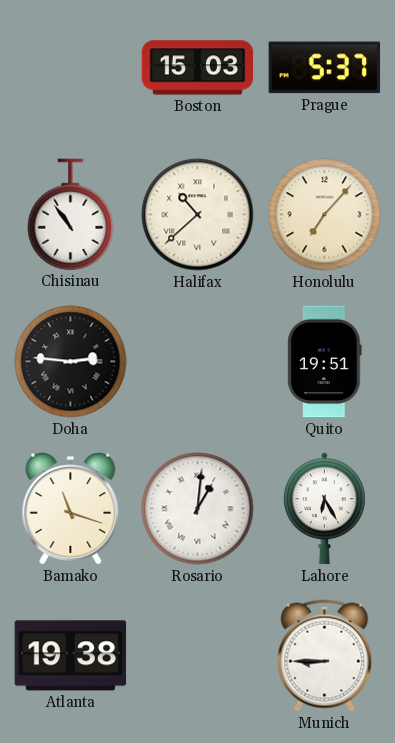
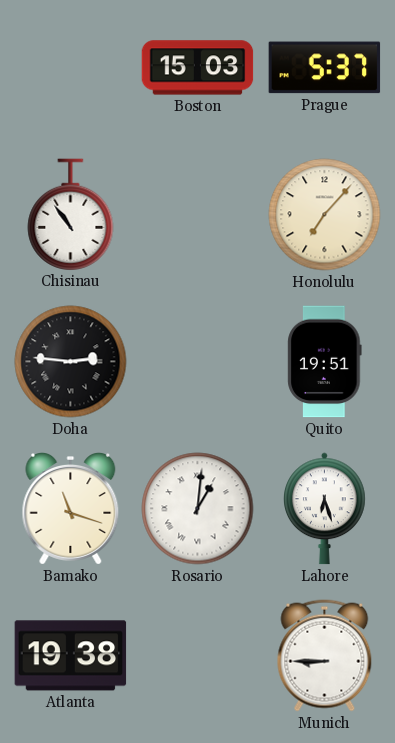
Halifax: 10:38 -> none
Lahore: 6:25 -> 6:27
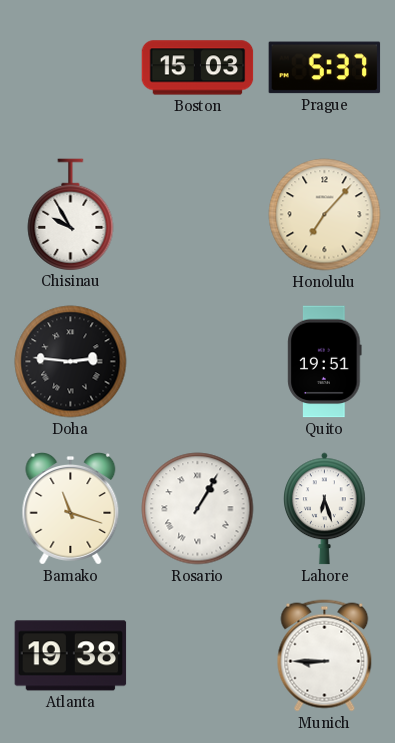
Chisinau: 10:54 -> 9:55
Rosario: 1:01 -> 1:05
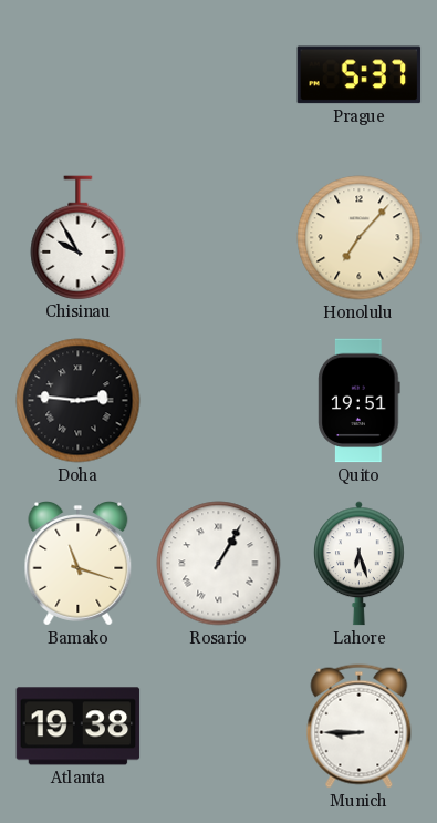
Boston: 15:03 -> none
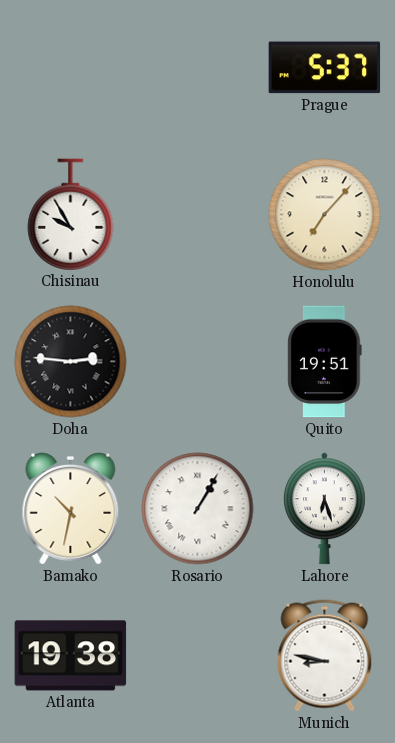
Bamako: 11:18 -> 10:32
Munich: 8:45 -> 8:47
